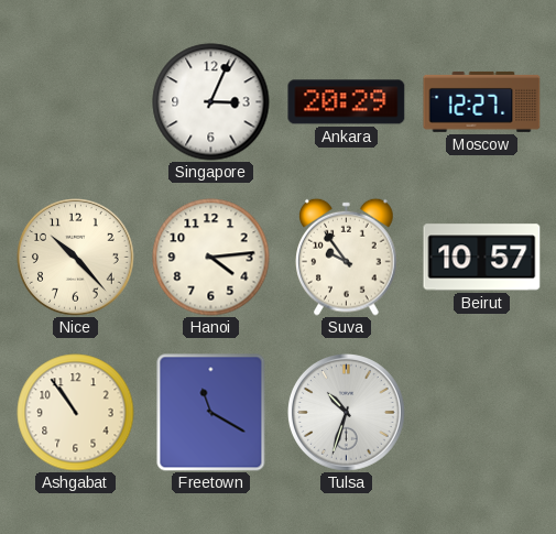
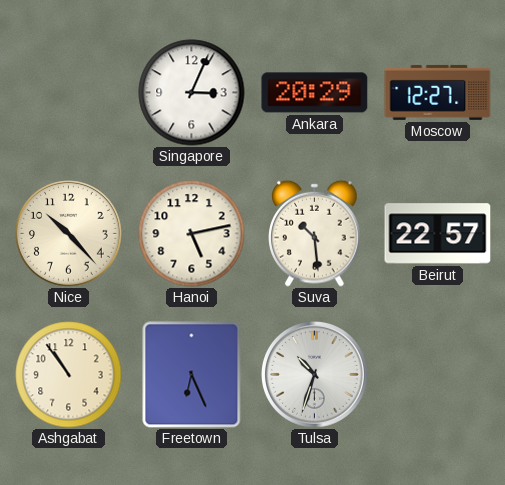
Hanoi: 4:14 -> 5:13
Suva: 9:54 -> 10:29
Beirut: 10:57 -> 22:57
Freetown: 11:20 -> 6:26
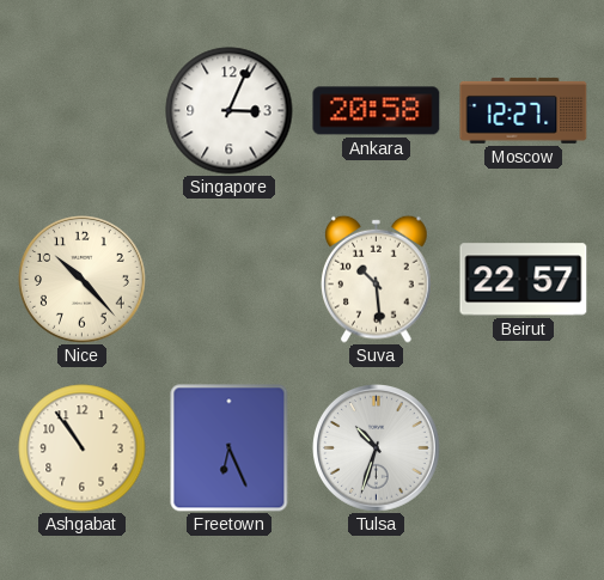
Ankara: 20:29 -> 20:58
Hanoi: 5:13 -> none
